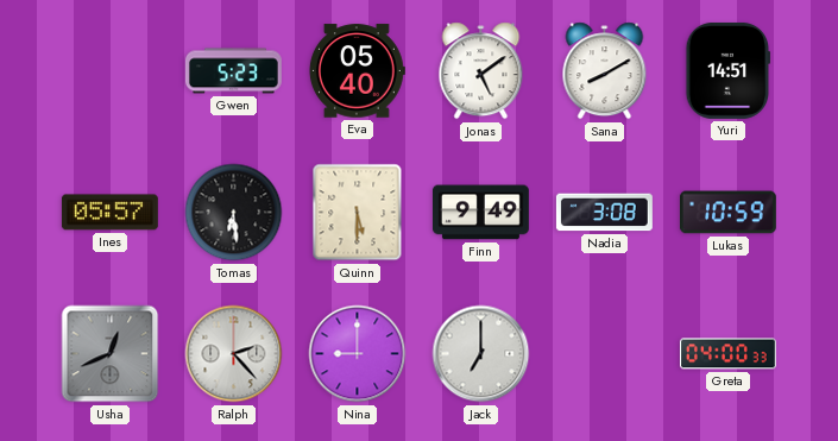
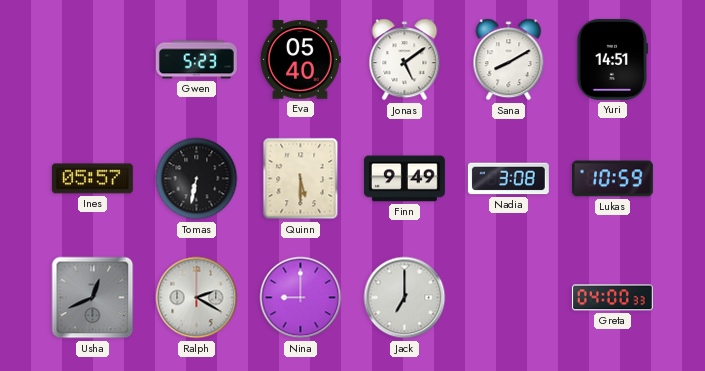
Tomas: 6:29 -> 6:32
Ralph: 2:23 -> 2:20
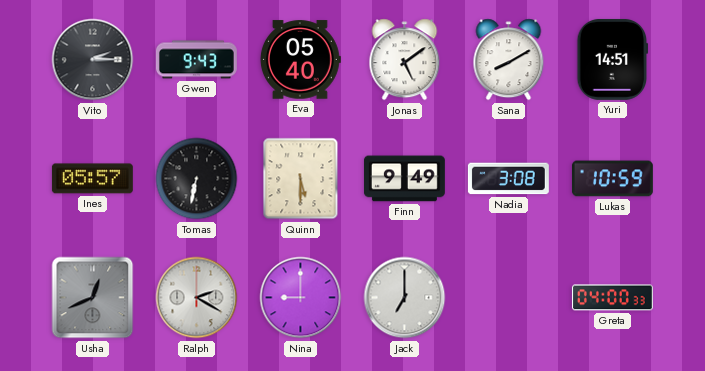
Vito: none -> 2:15
Gwen: 5:23 -> 9:43
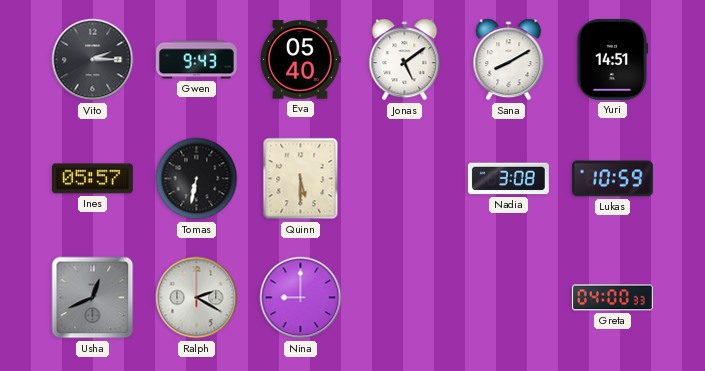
Finn: 9:49 -> none
Jack: 7:00 -> none
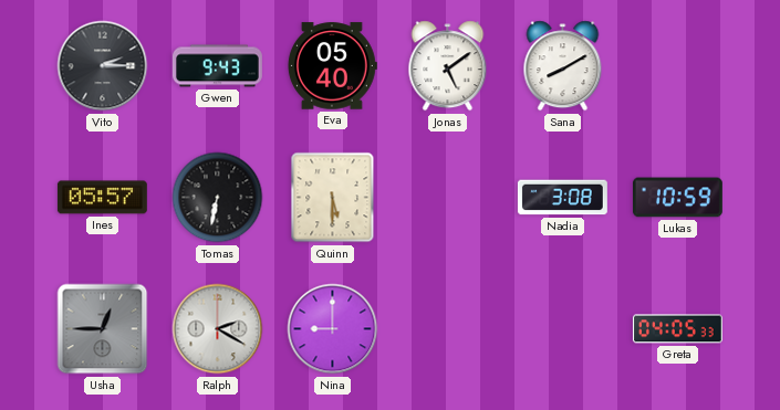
Yuri: 14:51 -> none
Usha: 12:41 -> 12:45
Greta: 04:00 -> 04:05
